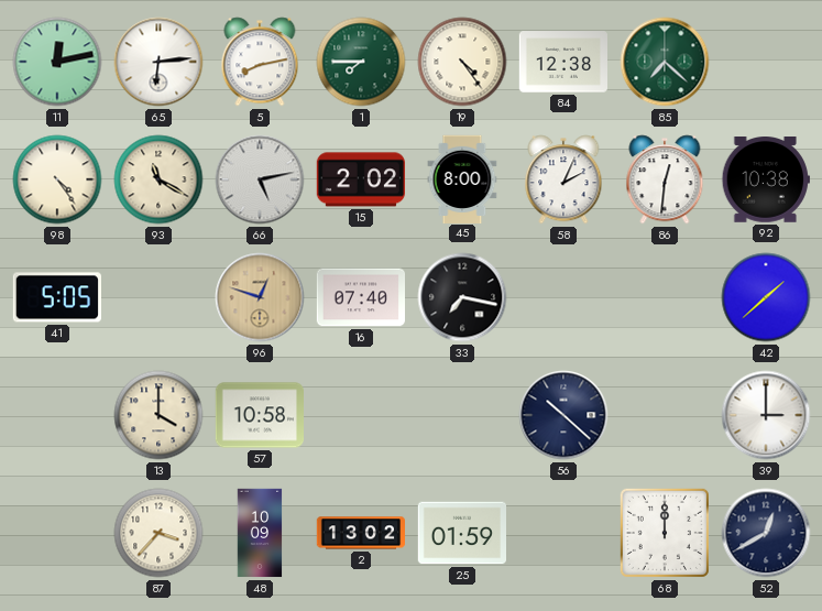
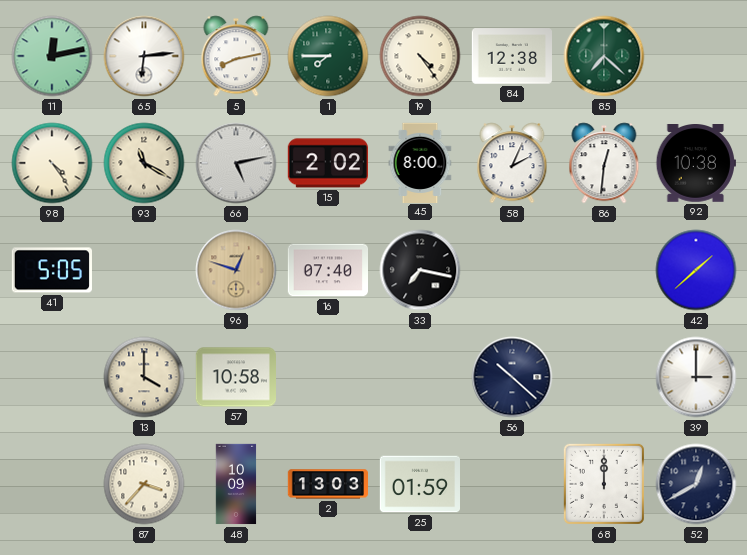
2: 13:02 -> 13:03
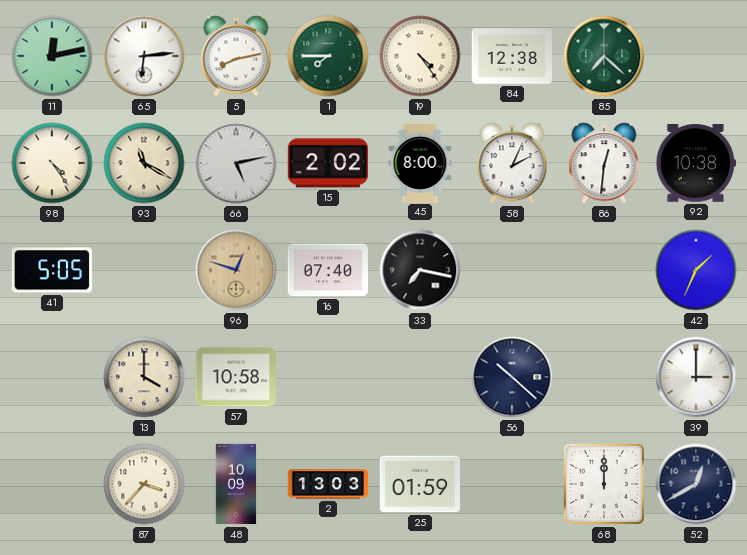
42: 1:38 -> 1:34
